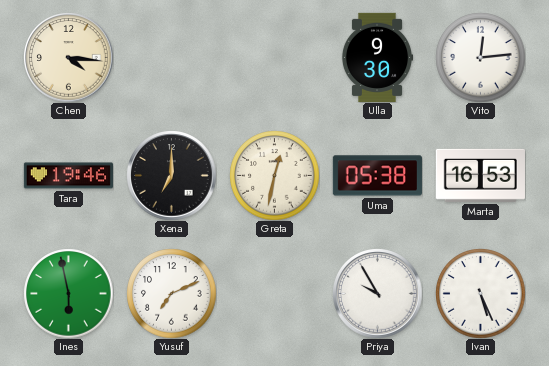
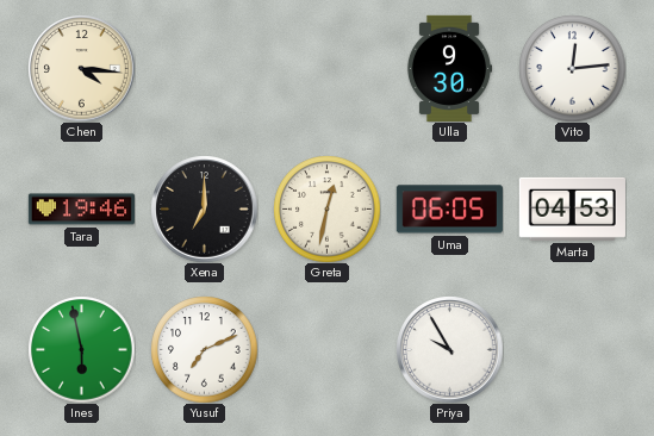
Uma: 05:38 -> 06:05
Marta: 16:53 -> 04:53
Ivan: 5:26 -> none
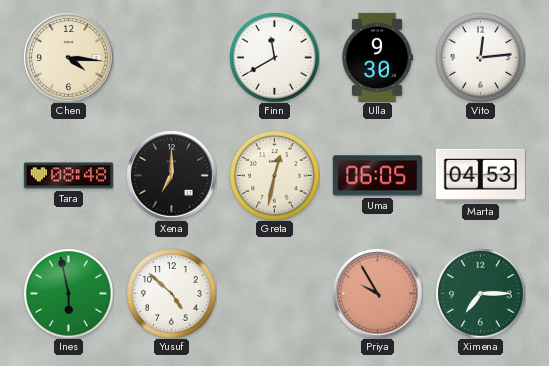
Finn: none -> 11:40
Tara: 19:46 -> 08:48
Yusuf: 7:11 -> 4:52
Priya dial: white -> salmon
Ximena: none -> 7:15
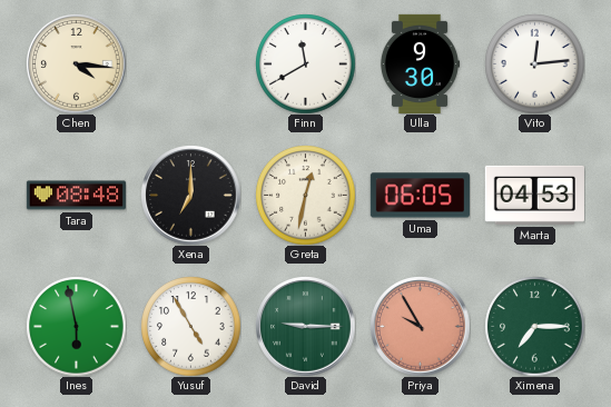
Yusuf: 4:52 -> 4:55
David: none -> 9:15
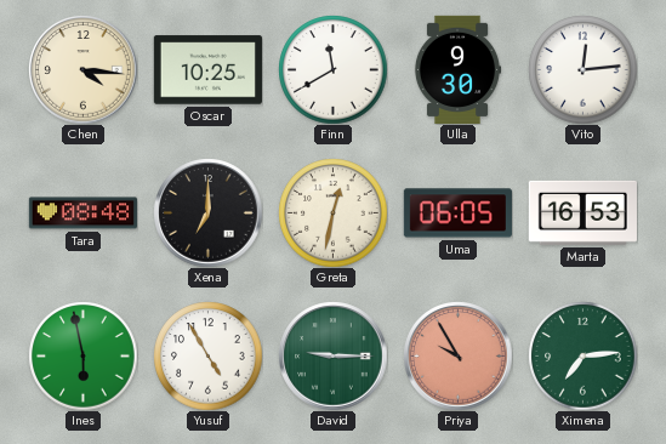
Oscar: none -> 10:25
Marta: 04:53 -> 16:53
Ximena: 7:15 -> 7:14
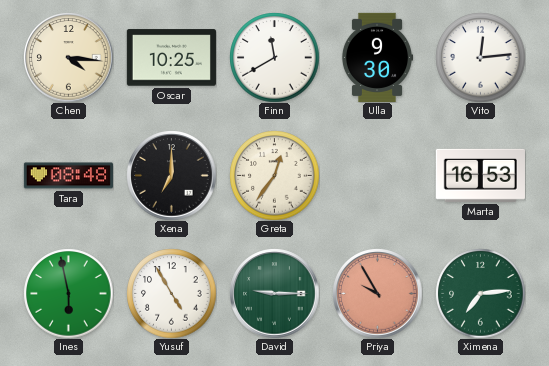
Greta: 12:32 -> 12:36
Uma: 06:05 -> none
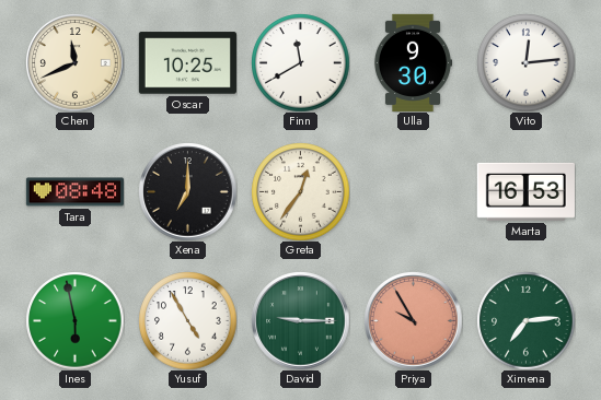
Chen: 4:16 -> 11:41
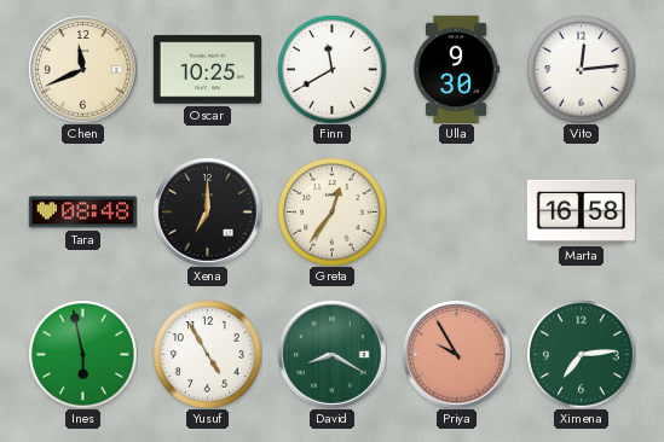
Marta: 16:53 -> 16:58
David: 9:15 -> 8:20
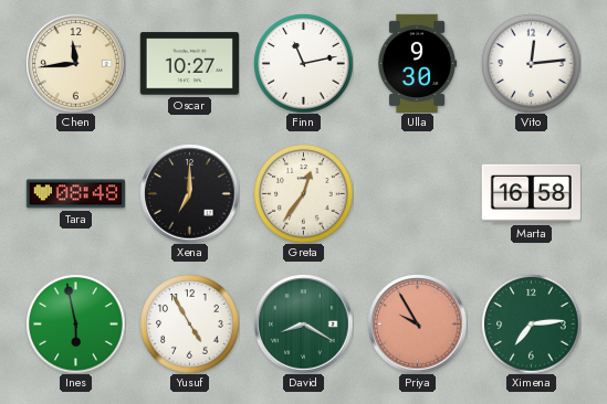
Chen: 11:41 -> 11:44
Oscar: 10:25 -> 10:27
Finn: 11:40 -> 11:13
